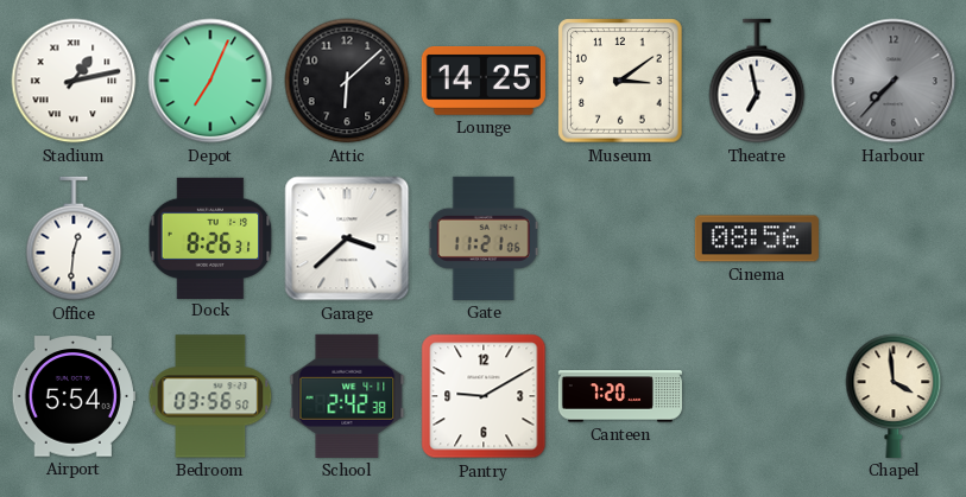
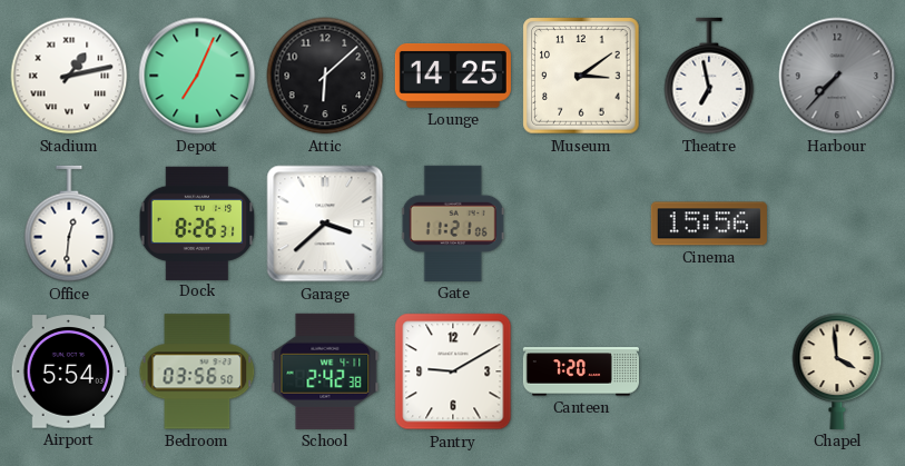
Cinema: 08:56 -> 15:56
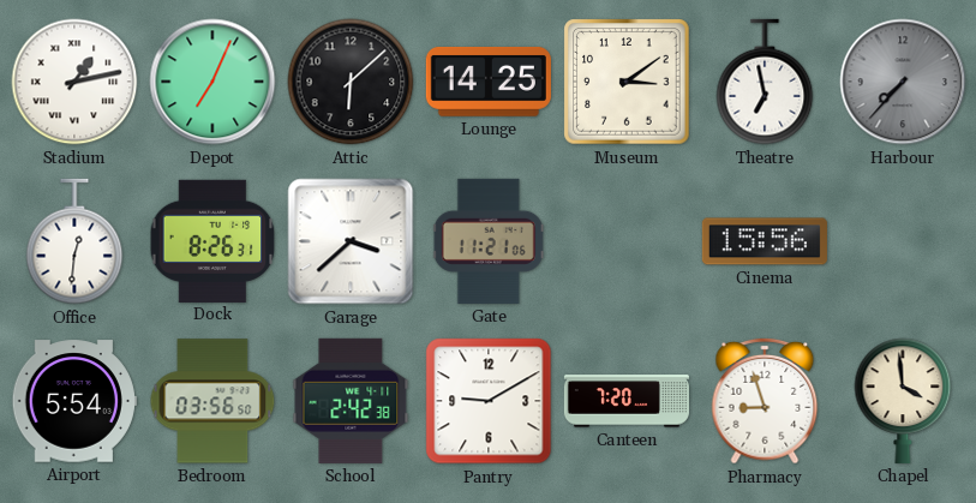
Pharmacy: none -> 8:57
